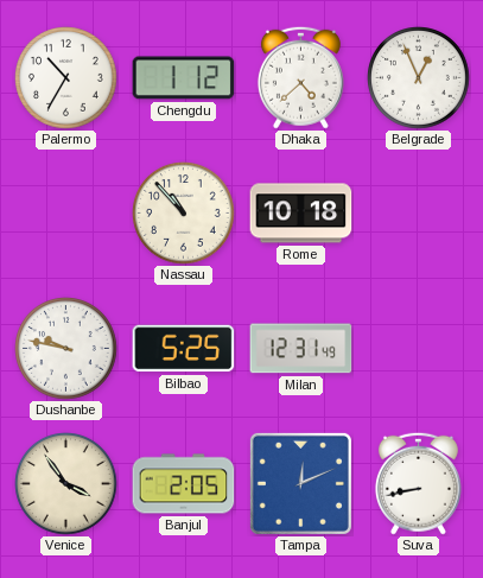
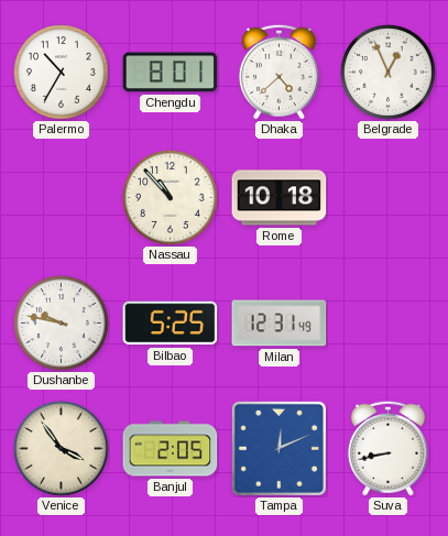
Chengdu: 1:12 -> 8:01
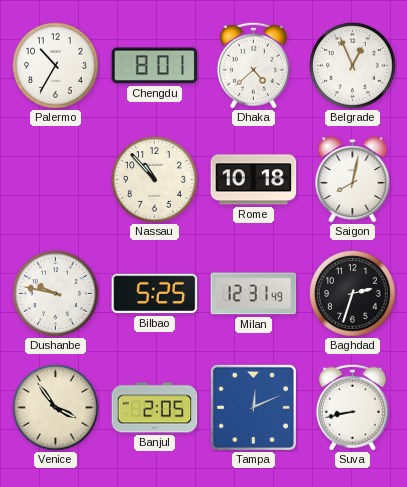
Saigon: none -> 8:02
Baghdad: none -> 2:33
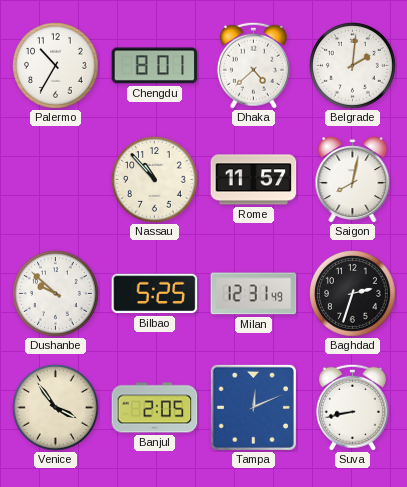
Belgrade: 12:56 -> 2:01
Rome: 10:18 -> 11:57
Dushanbe: 9:47 -> 9:52
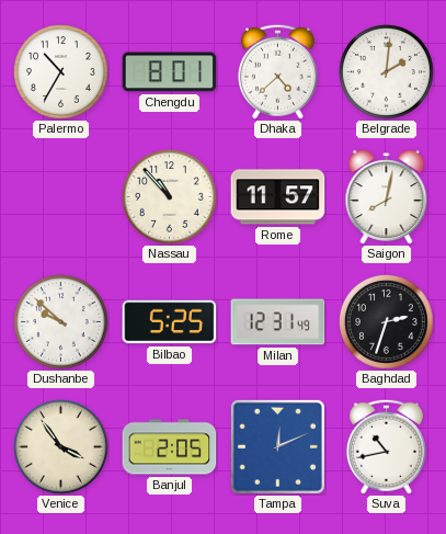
Suva: 8:43 -> 10:43
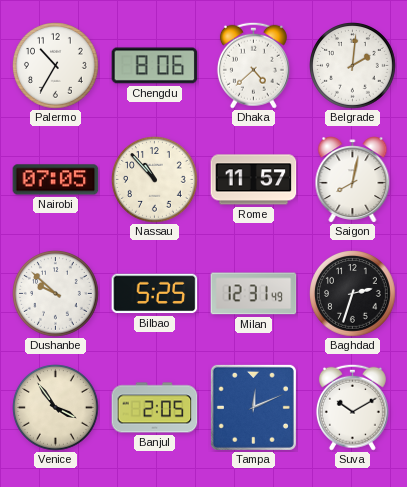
Chengdu: 8:01 -> 8:06
Nairobi: none -> 07:05
Suva: 10:43 -> 10:10
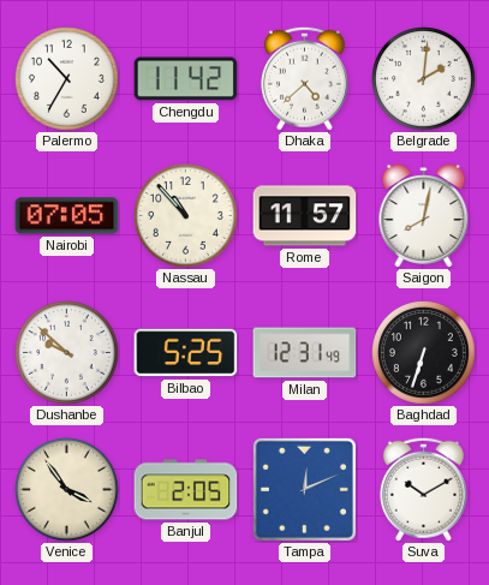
Chengdu: 8:06 -> 11:42
Baghdad: 2:33 -> 6:33
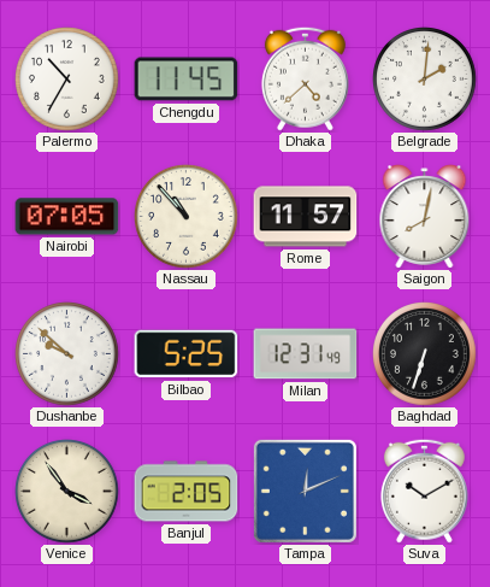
Chengdu: 11:42 -> 11:45
